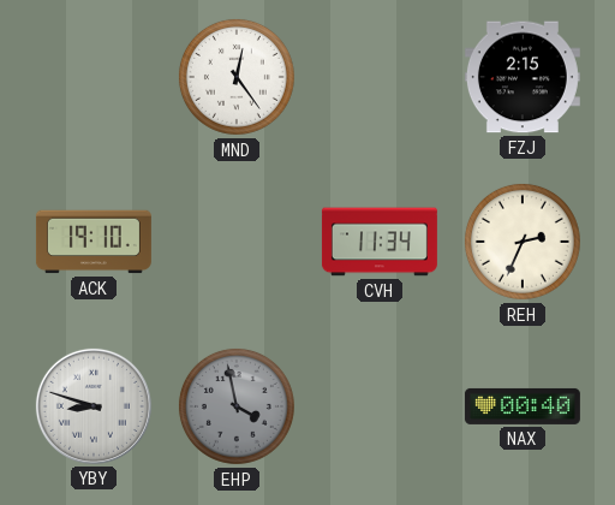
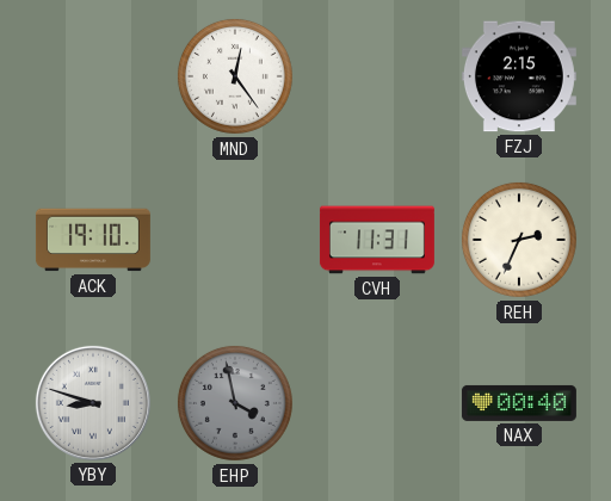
CVH: 11:34 -> 11:31
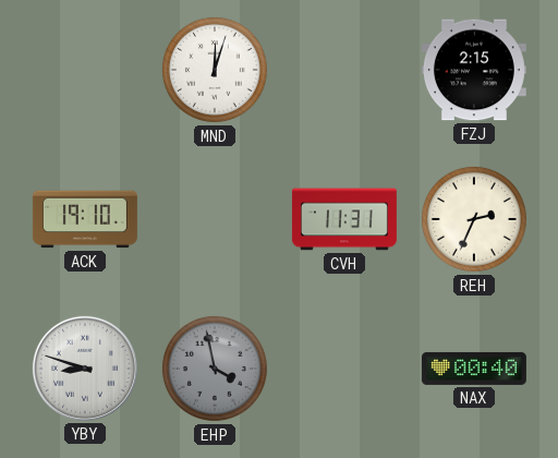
MND: 12:24 -> 12:03
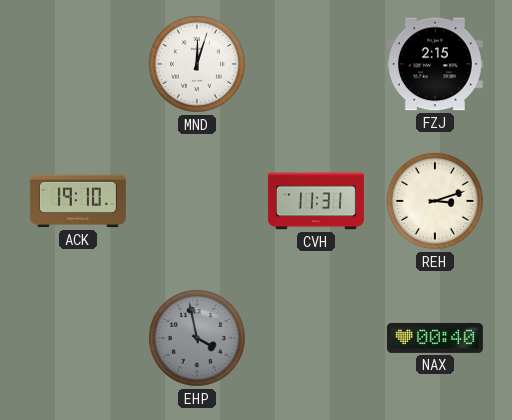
REH: 2:34 -> 3:12
YBY: 8:48 -> none
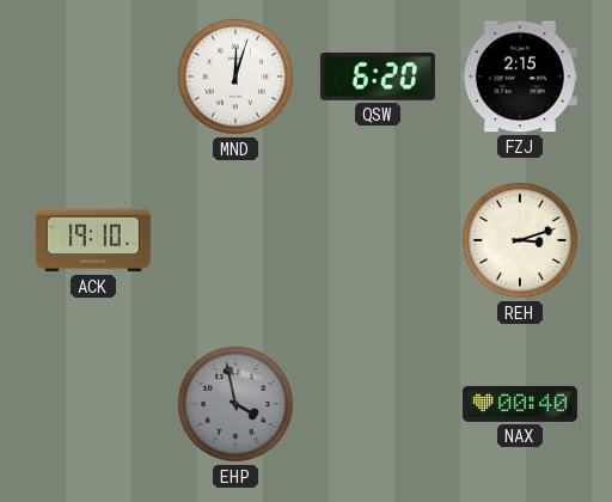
QSW: none -> 6:20
CVH: 11:31 -> none
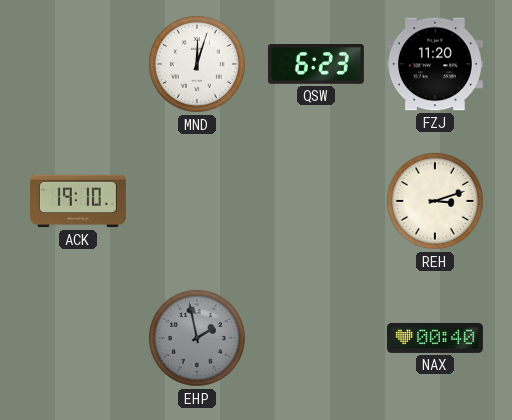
QSW: 6:20 -> 6:23
FZJ: 2:15 -> 11:20
EHP: 3:58 -> 1:58
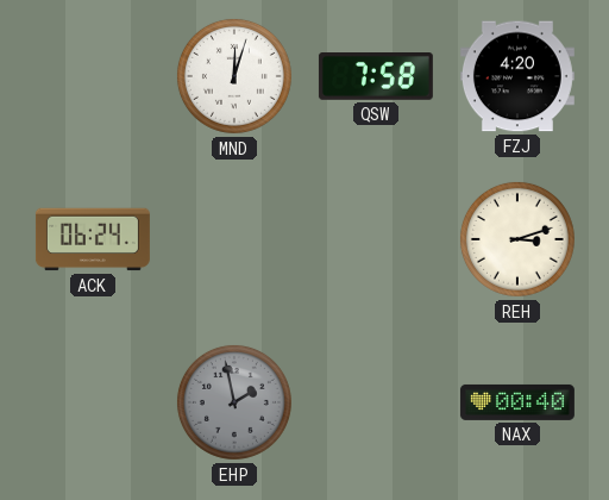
QSW: 6:23 -> 7:58
FZJ: 11:20 -> 4:20
ACK: 19:10 -> 06:24
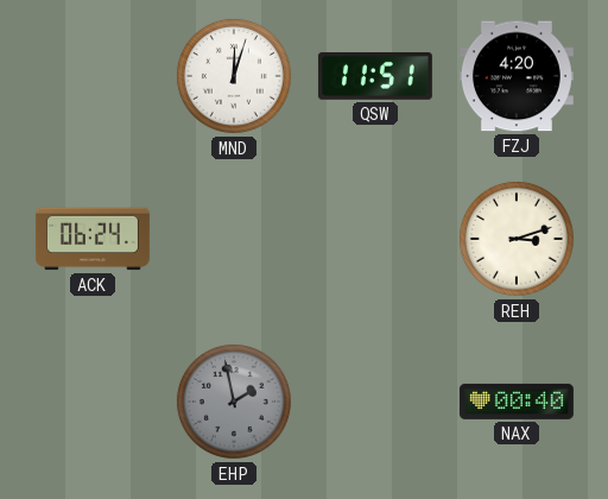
QSW: 7:58 -> 11:51
